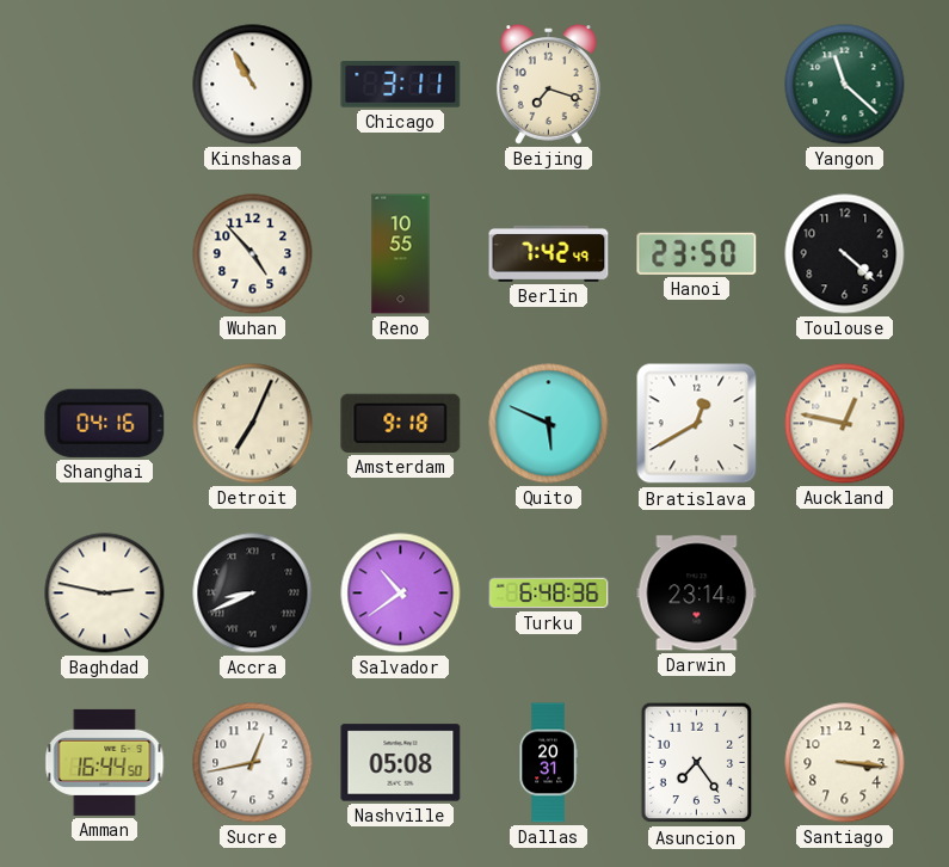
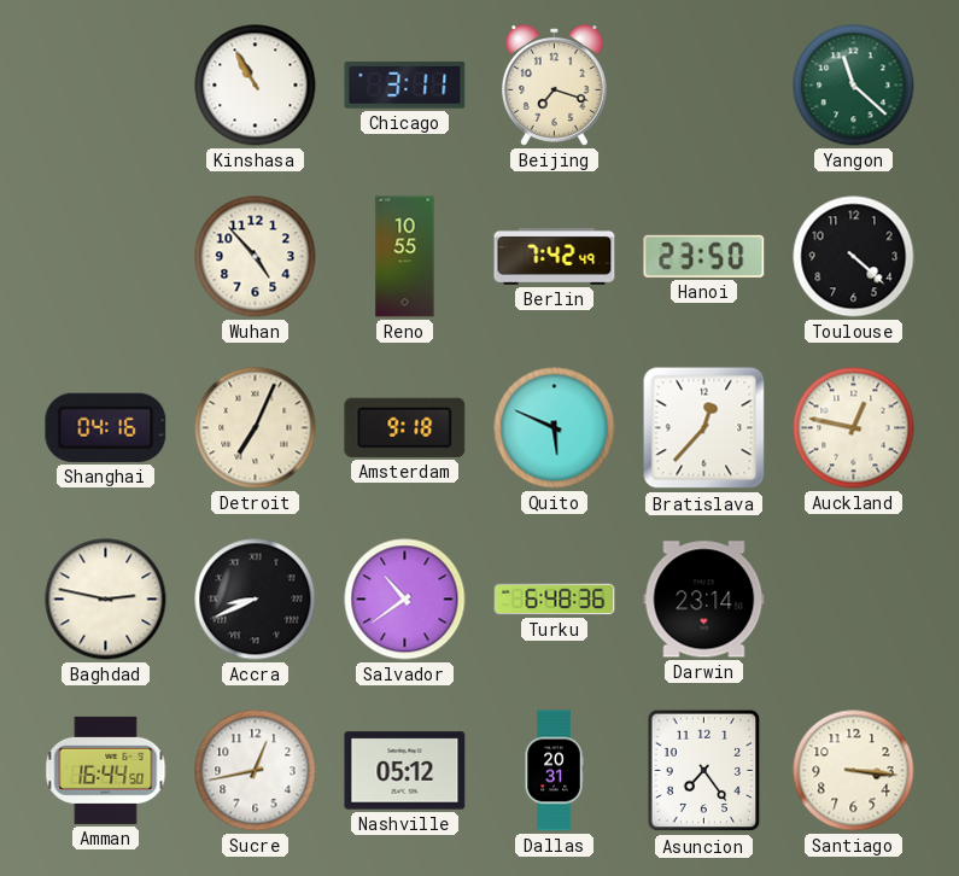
Bratislava: 12:40 -> 12:37
Nashville: 05:08 -> 05:12
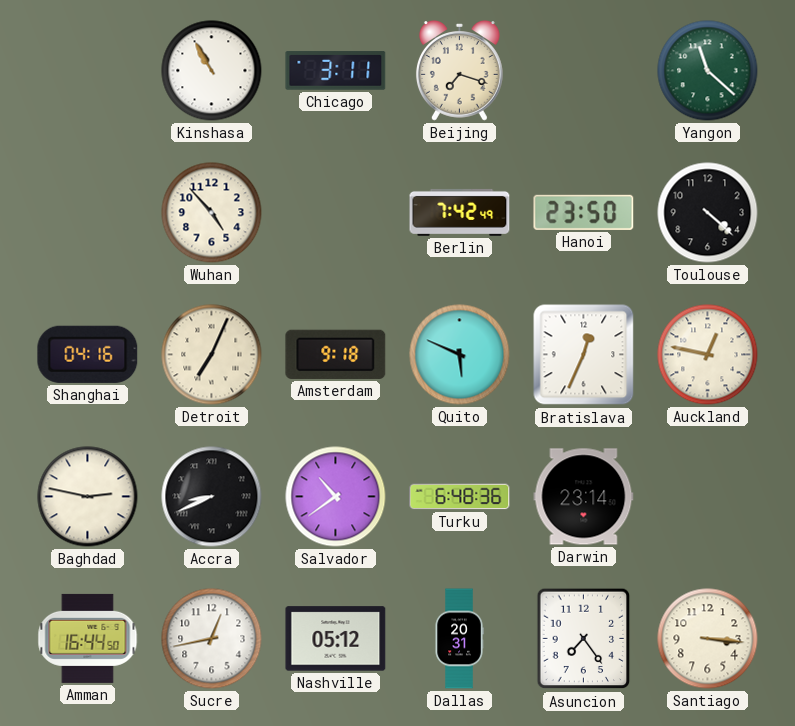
Reno: 10:55 -> none
Bratislava: 12:37 -> 12:34
